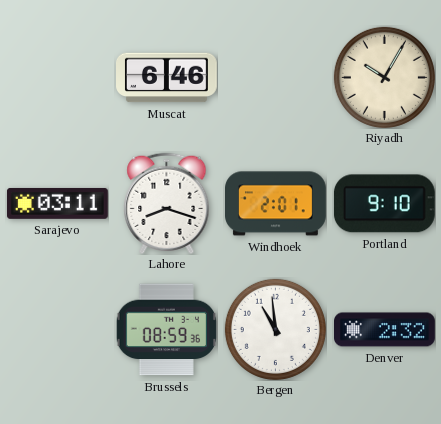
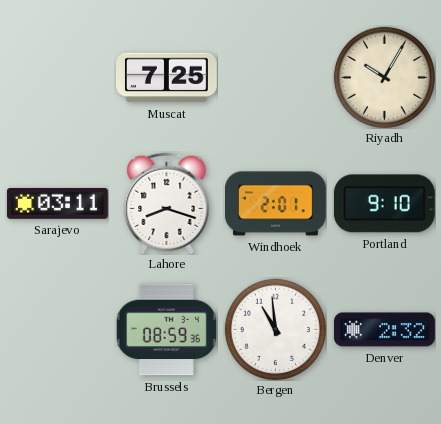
Muscat: 6:46 -> 7:25
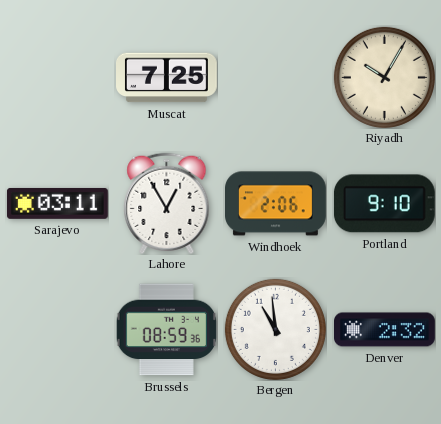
Lahore: 8:18 -> 12:55
Windhoek: 2:01 -> 2:06
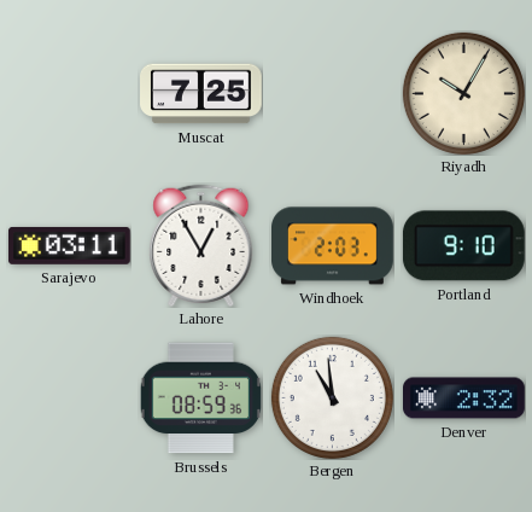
Windhoek: 2:06 -> 2:03
